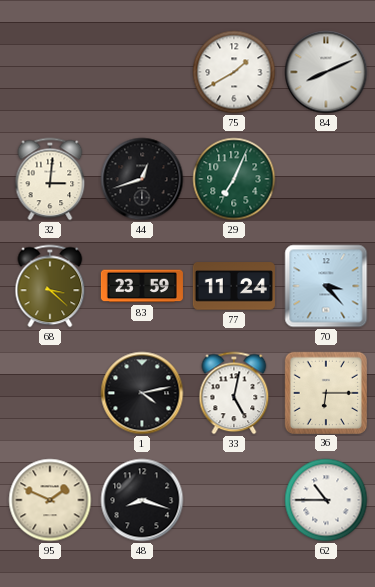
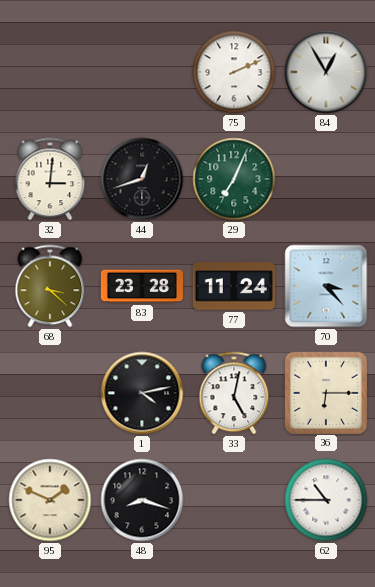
75: 1:40 -> 2:11
84: 8:11 -> 12:55
83: 23:59 -> 23:28
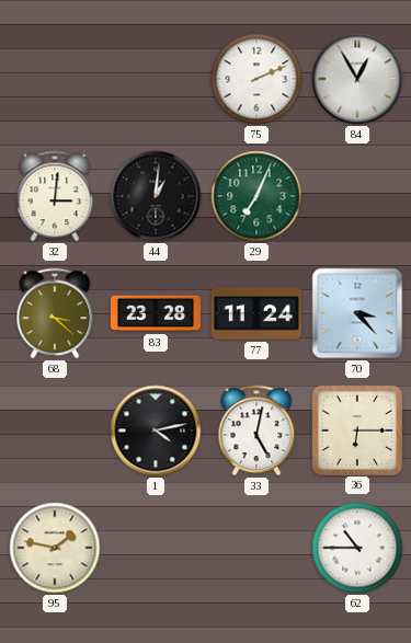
44: 12:42 -> 1:01
95: 1:49 -> 1:47
48: 8:18 -> none
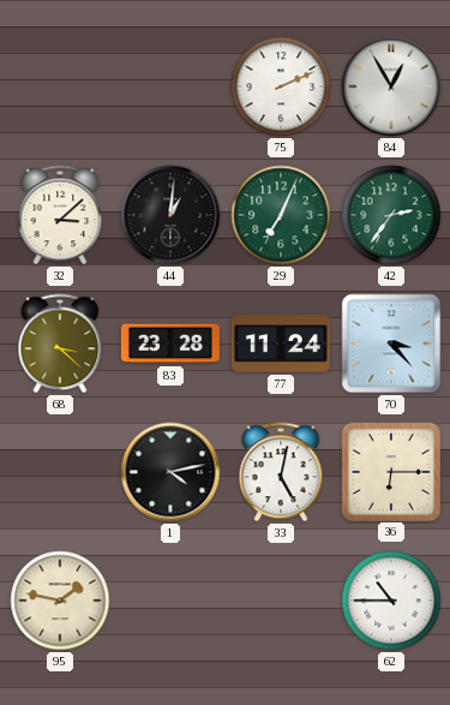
32: 3:01 -> 3:08
42: none -> 2:36
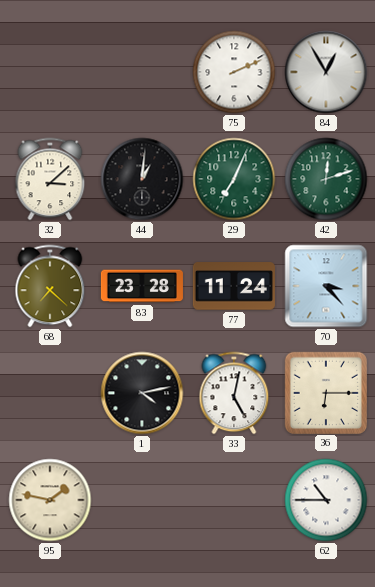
42: 2:36 -> 12:12
68: 3:22 -> 7:22
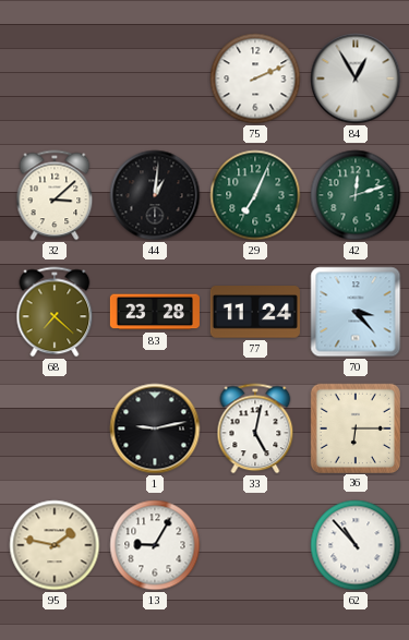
1: 4:13 -> 9:13
13: none -> 9:05
62: 10:45 -> 10:53
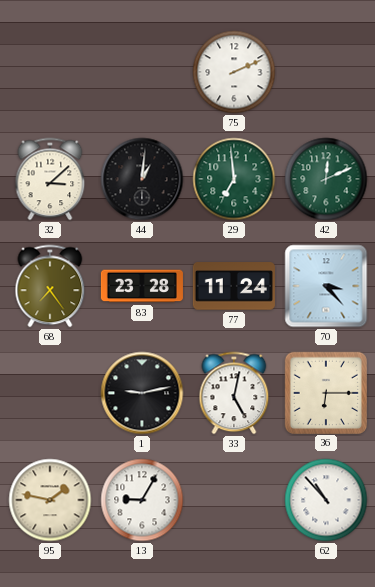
84: 12:55 -> none
29: 7:04 -> 6:59
42: 12:12 -> 12:11
68: 7:22 -> 7:24
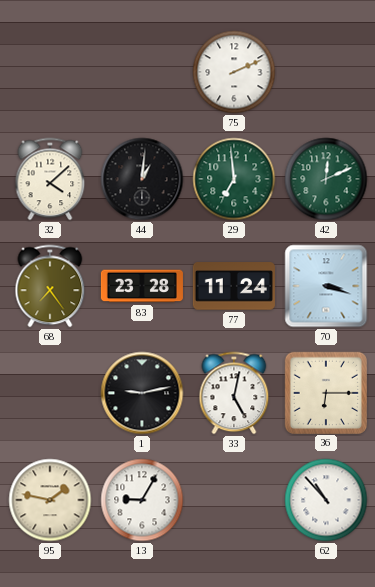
32: 3:08 -> 4:08
70: 3:23 -> 3:18
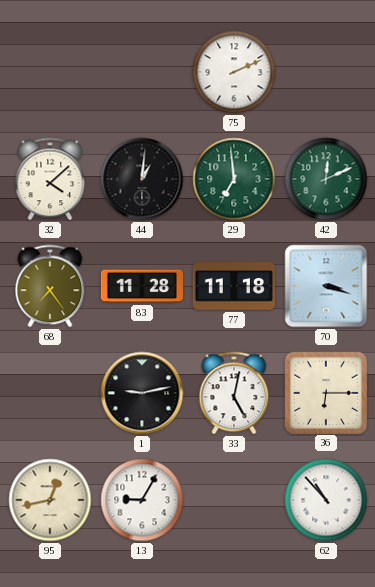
83: 23:28 -> 11:28
77: 11:24 -> 11:18
95: 1:47 -> 12:43
